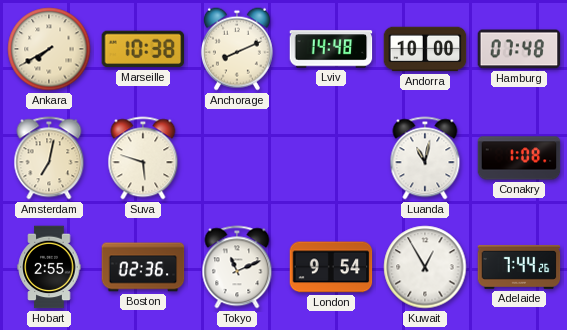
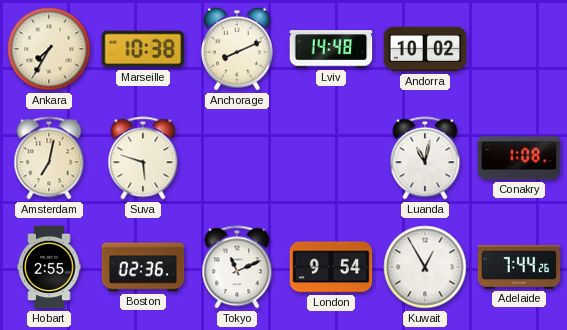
Ankara: 7:40 -> 7:35
Andorra: 10:00 -> 10:02
Hamburg: 07:48 -> none
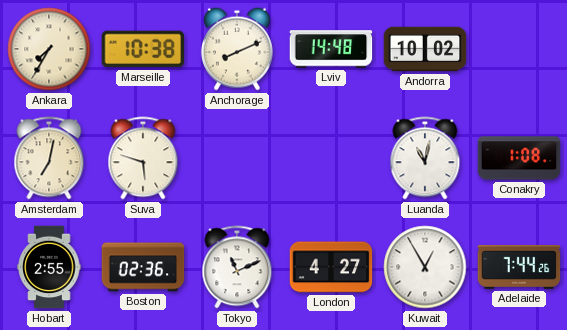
London: 9:54 -> 4:27
